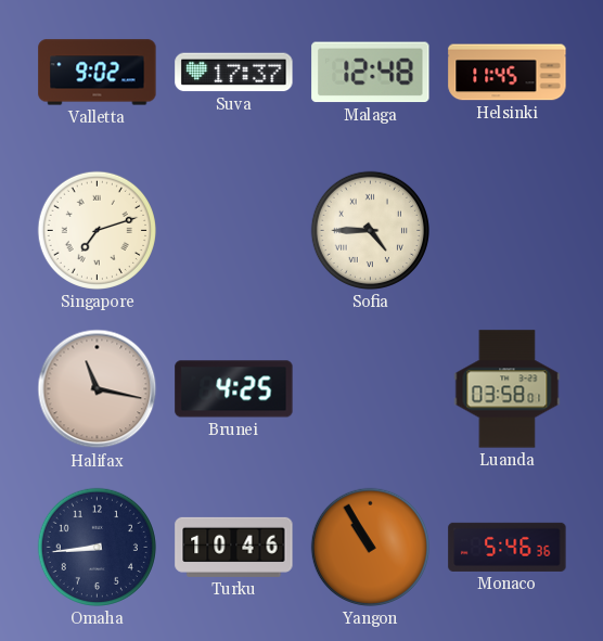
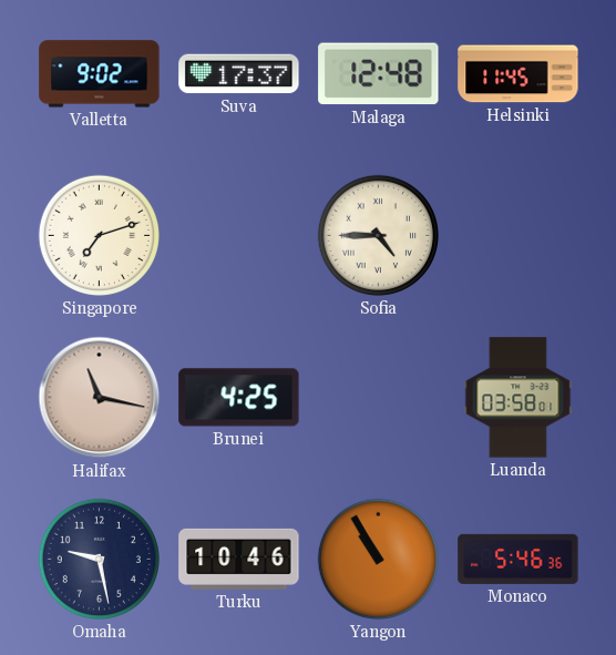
Omaha: 8:44 -> 9:28
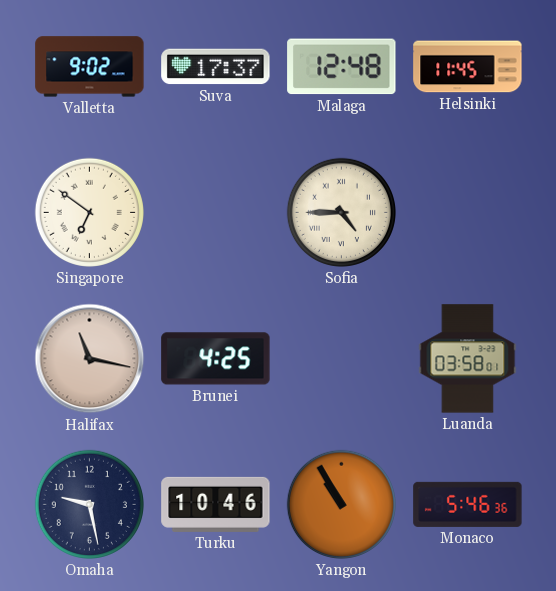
Singapore: 7:12 -> 6:51
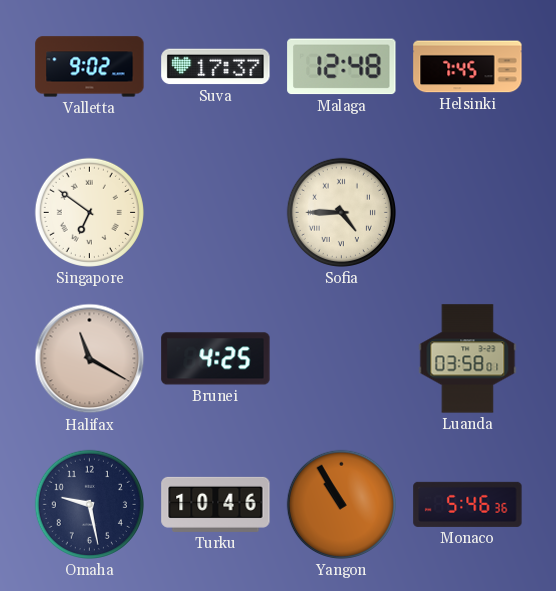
Helsinki: 11:45 -> 7:45
Halifax: 11:17 -> 11:20
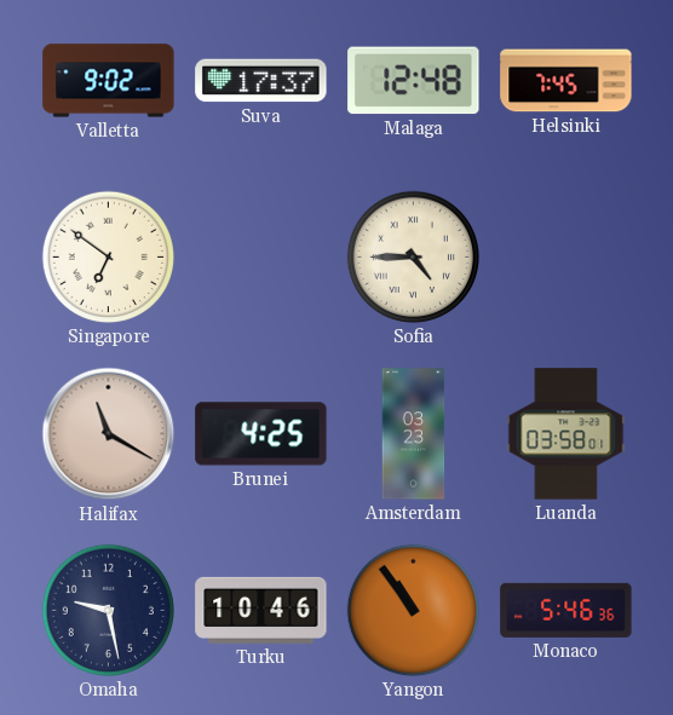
Amsterdam: none -> 03:23
Yangon: 10:55 -> 10:54
